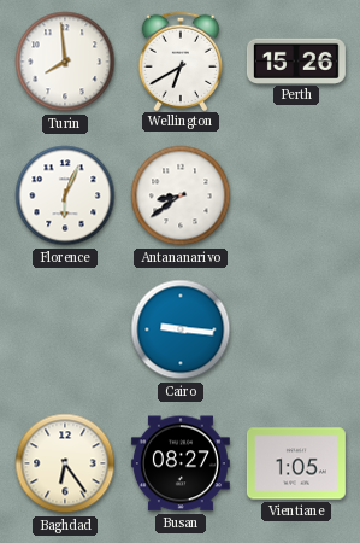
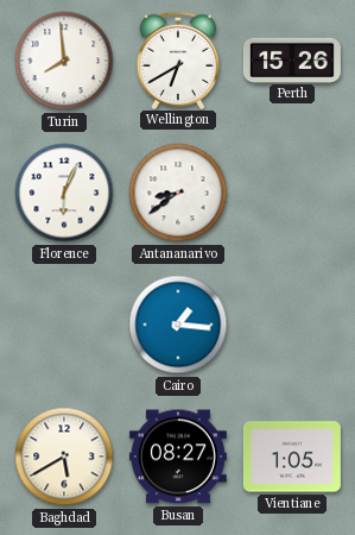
Cairo: 9:16 -> 1:16
Baghdad: 6:24 -> 5:40
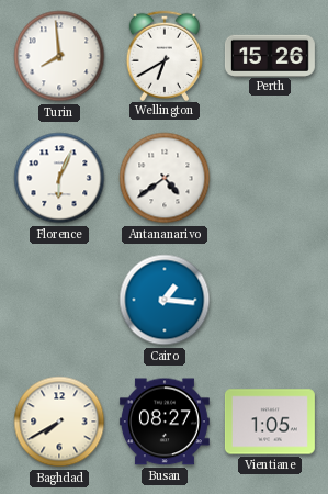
Antananarivo: 8:39 -> 4:39
Baghdad: 5:40 -> 7:40
